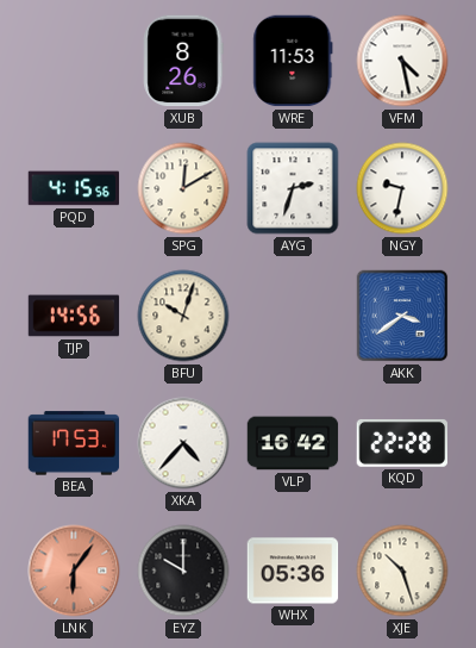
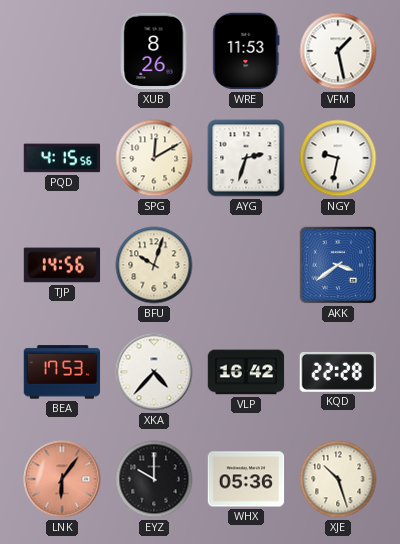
VFM: 4:28 -> 1:28
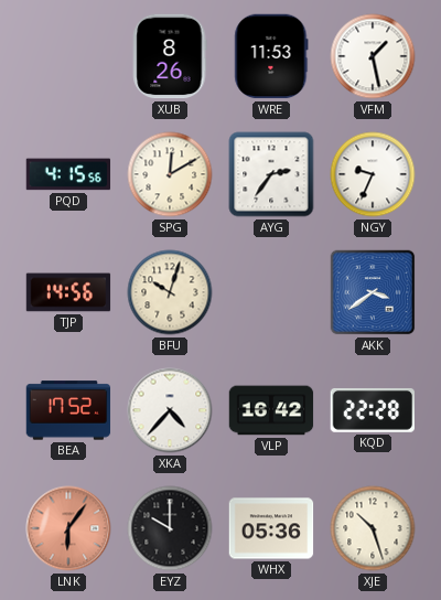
AYG: 2:33 -> 2:36
NGY: 9:32 -> 9:34
BEA: 17:53 -> 17:52
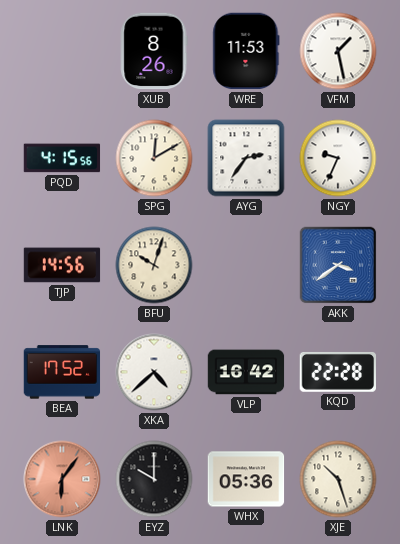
XKA: 4:37 -> 4:38
